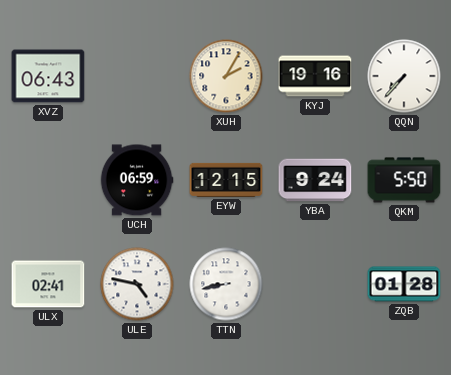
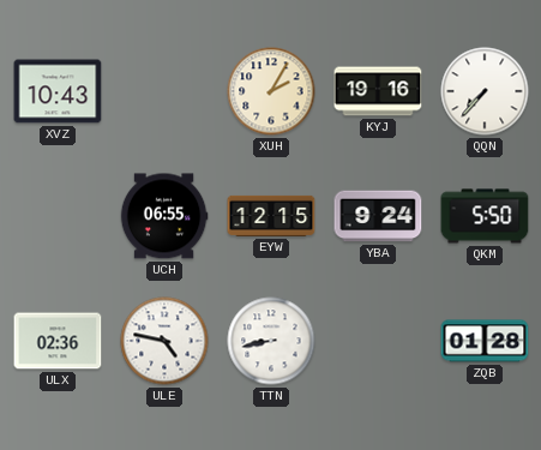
XVZ: 06:43 -> 10:43
UCH: 06:59 -> 06:55
ULX: 02:41 -> 02:36
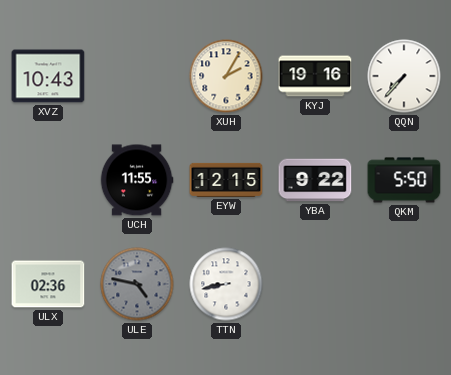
UCH: 06:55 -> 11:55
YBA: 9:24 -> 9:22
ULE dial: white -> grey
ZQB: 01:28 -> none
